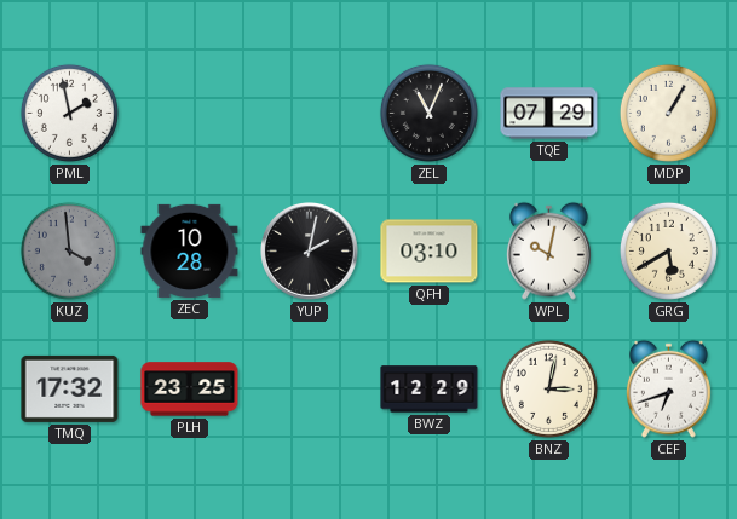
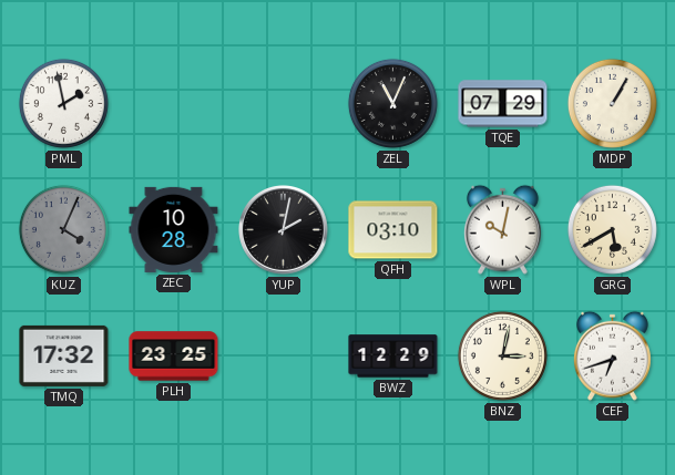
KUZ: 3:59 -> 4:04
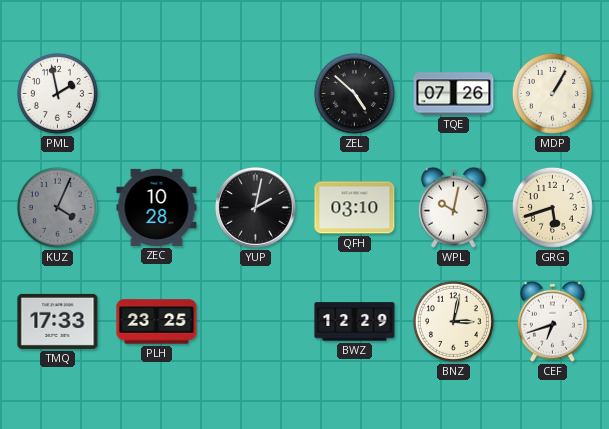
ZEL: 11:04 -> 4:52
TQE: 07:29 -> 07:26
GRG: 5:40 -> 5:42
TMQ: 17:32 -> 17:33
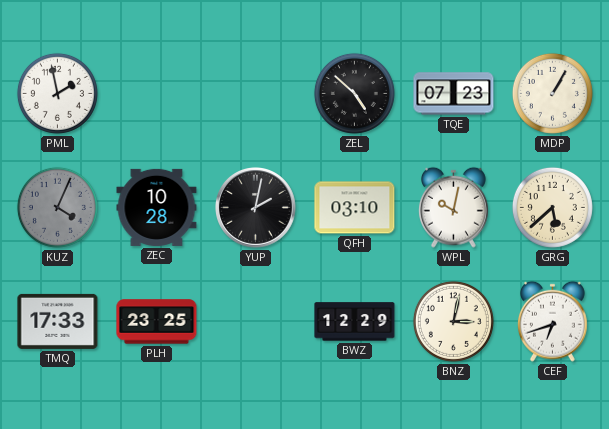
TQE: 07:26 -> 07:23
GRG: 5:42 -> 5:38
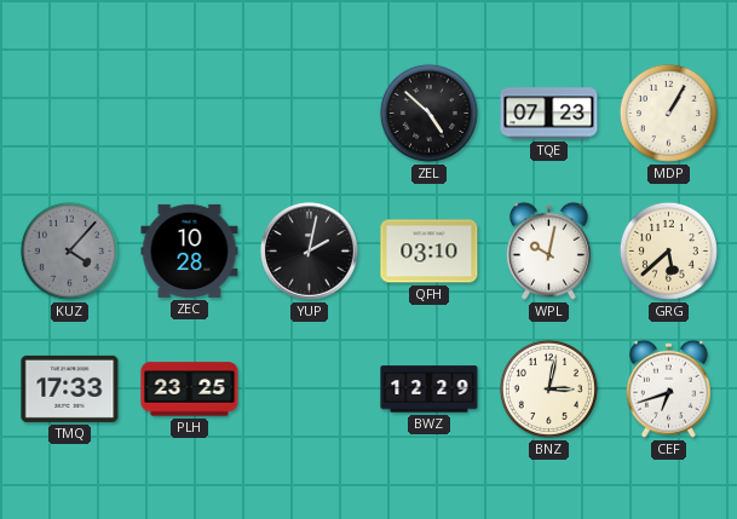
PML: 1:58 -> none
KUZ: 4:04 -> 4:07
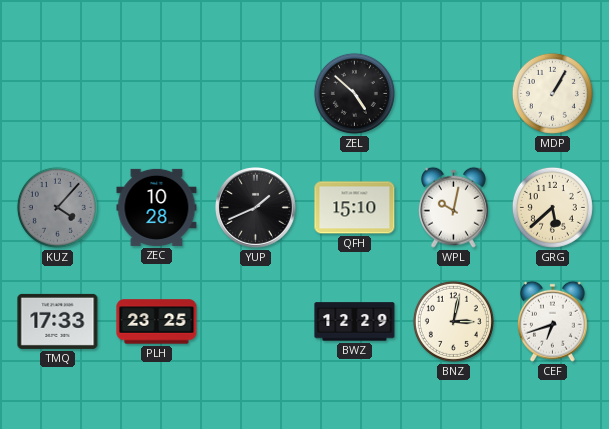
TQE: 07:23 -> none
YUP: 2:02 -> 1:41
QFH: 03:10 -> 15:10
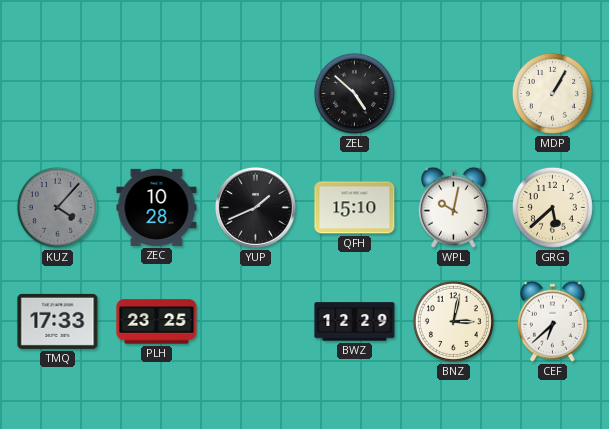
CEF: 6:42 -> 6:38
